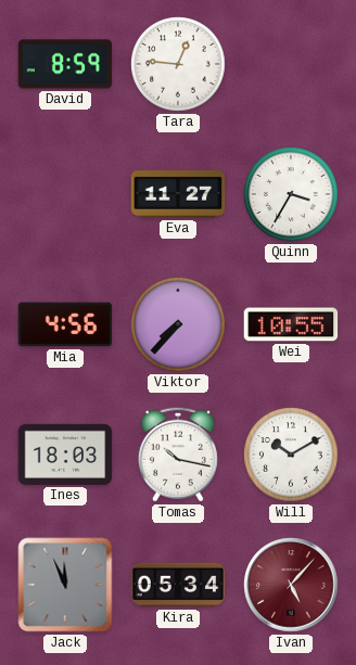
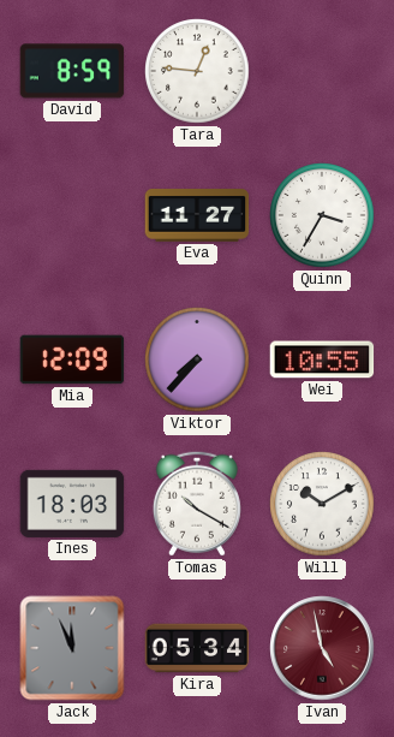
Mia: 4:56 -> 12:09
Tomas: 10:17 -> 10:20
Ivan: 5:07 -> 4:58
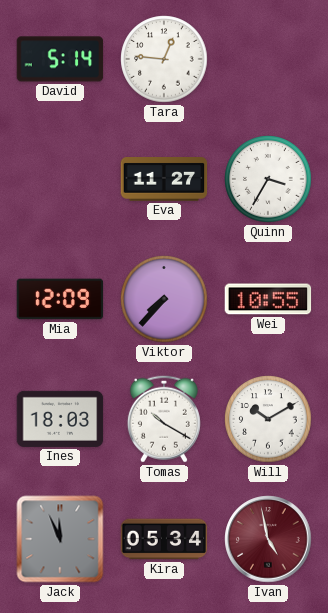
David: 8:59 -> 5:14
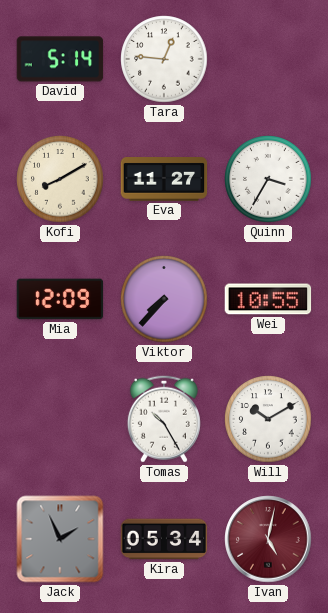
Kofi: none -> 8:10
Ines: 18:03 -> none
Tomas: 10:20 -> 10:25
Jack: 11:56 -> 1:56
Ivan: 4:58 -> 5:02
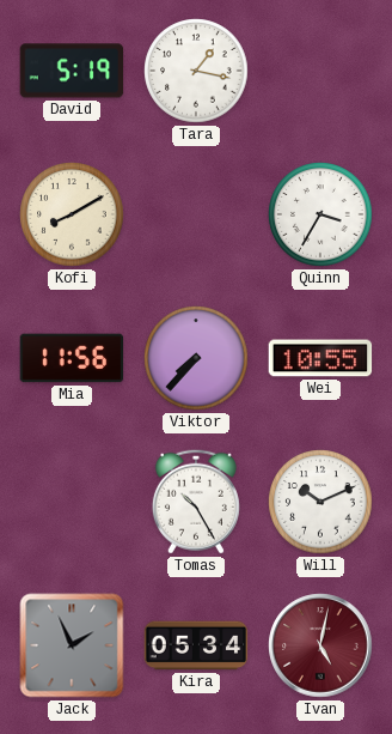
David: 5:14 -> 5:19
Tara: 12:46 -> 1:17
Eva: 11:27 -> none
Mia: 12:09 -> 11:56
Will: 10:10 -> 10:11
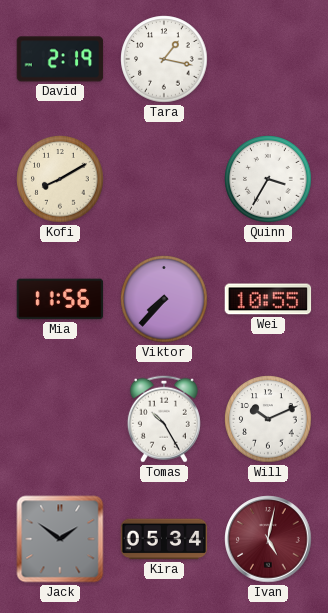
David: 5:19 -> 2:19
Jack: 1:56 -> 1:51
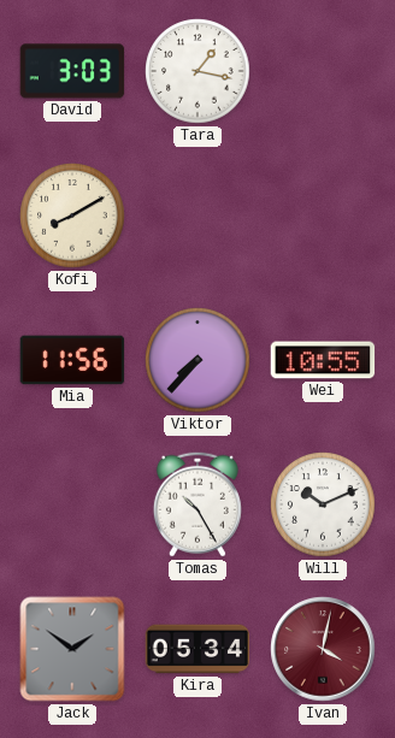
David: 2:19 -> 3:03
Quinn: 3:35 -> none
Ivan: 5:02 -> 4:02
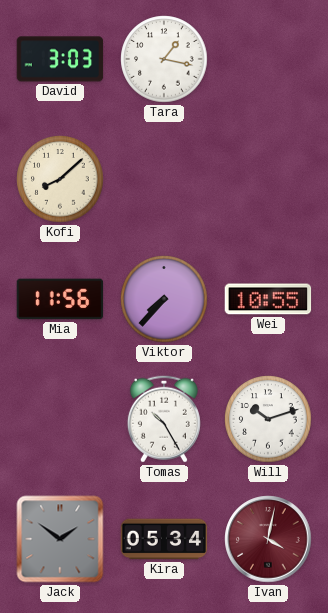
Kofi: 8:10 -> 8:08
Will: 10:11 -> 10:12
